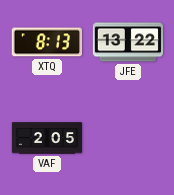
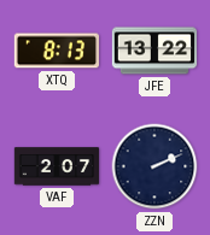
VAF: 2:05 -> 2:07
ZZN: none -> 2:11
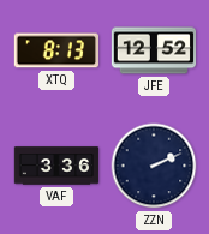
JFE: 13:22 -> 12:52
VAF: 2:07 -> 3:36
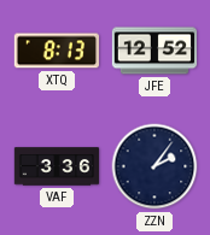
ZZN: 2:11 -> 2:06
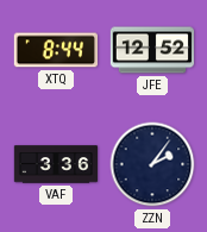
XTQ: 8:13 -> 8:44
